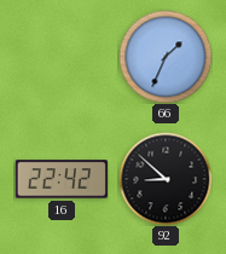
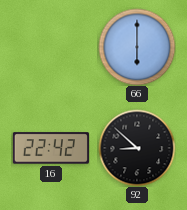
66: 1:34 -> 6:00
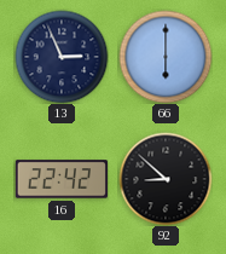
13: none -> 2:56
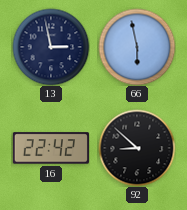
13: 2:56 -> 2:58
66: 6:00 -> 5:58
